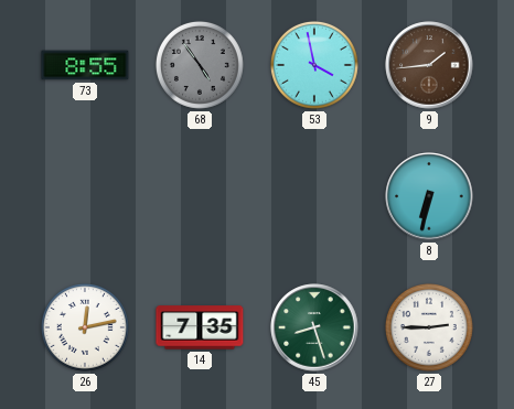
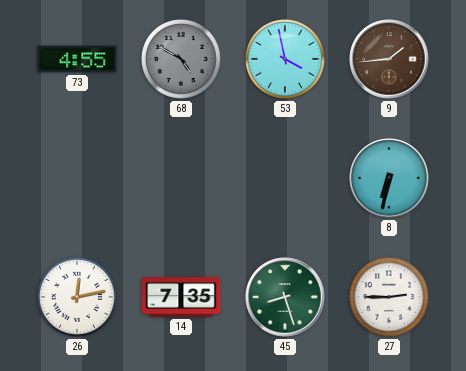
73: 8:55 -> 4:55
68: 4:54 -> 4:50
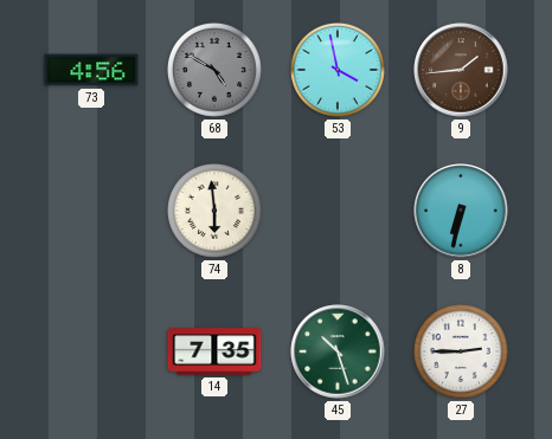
73: 4:55 -> 4:56
74: none -> 5:59
26: 12:13 -> none
45: 8:27 -> 10:27
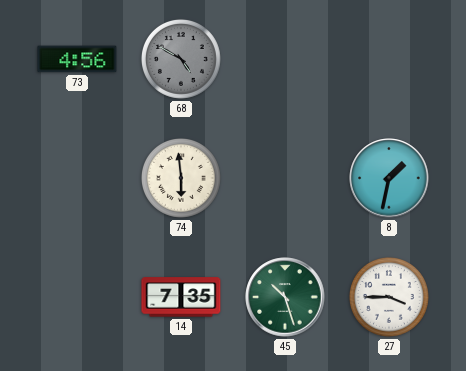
53: 3:58 -> none
9: 1:44 -> none
8: 6:32 -> 1:32
27: 2:45 -> 3:45
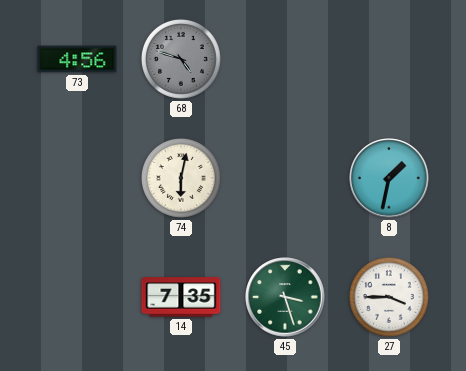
68: 4:50 -> 4:48
74: 5:59 -> 6:02
45: 10:27 -> 3:27
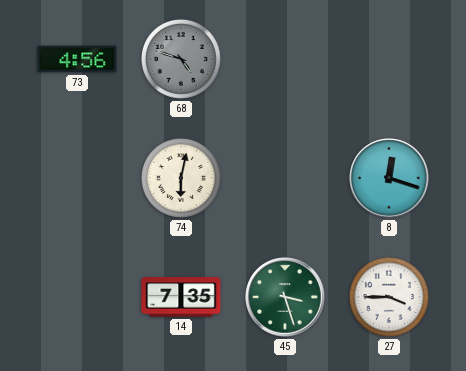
8: 1:32 -> 12:18
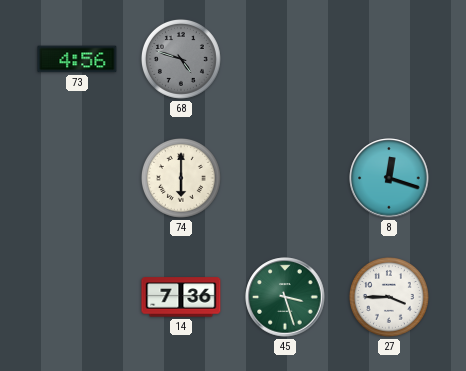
74: 6:02 -> 6:00
14: 7:35 -> 7:36
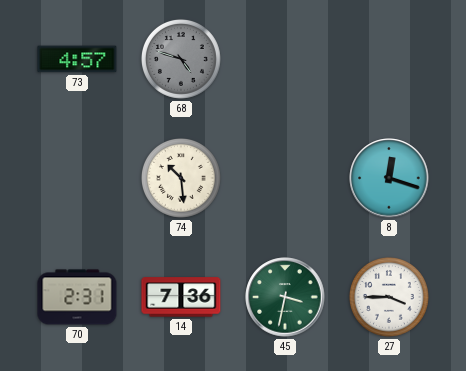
73: 4:56 -> 4:57
74: 6:00 -> 10:29
70: none -> 2:31
45: 3:27 -> 3:32
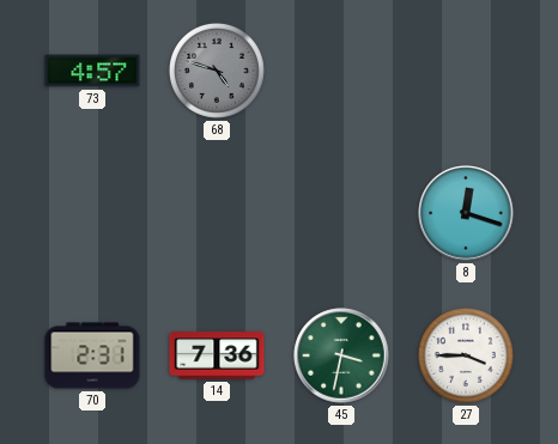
74: 10:29 -> none
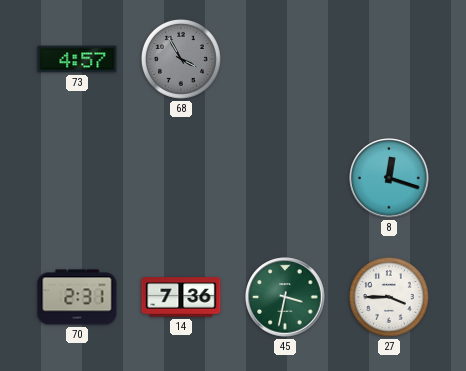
68: 4:48 -> 3:55
